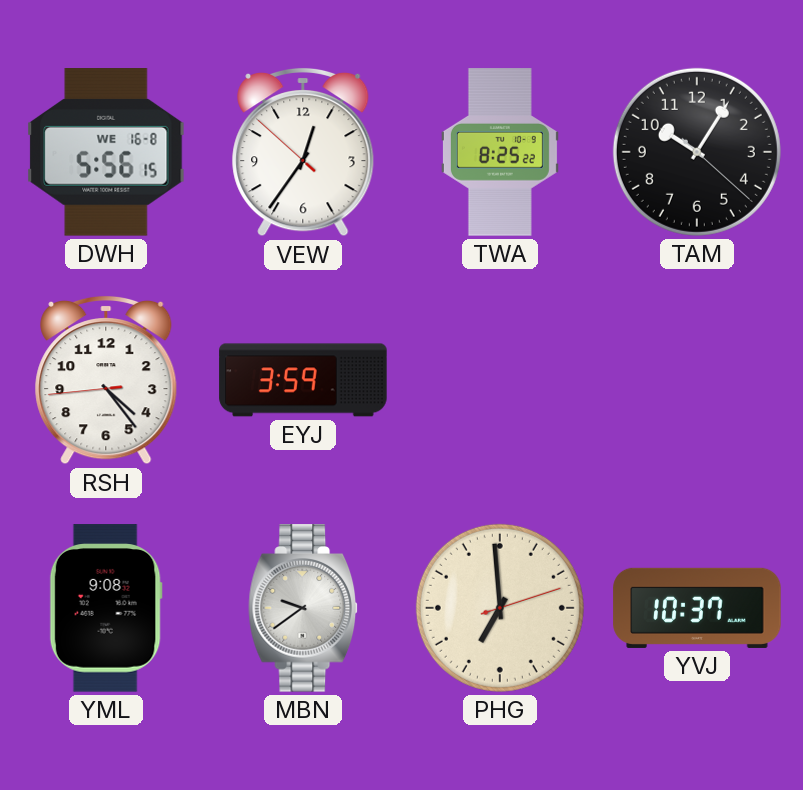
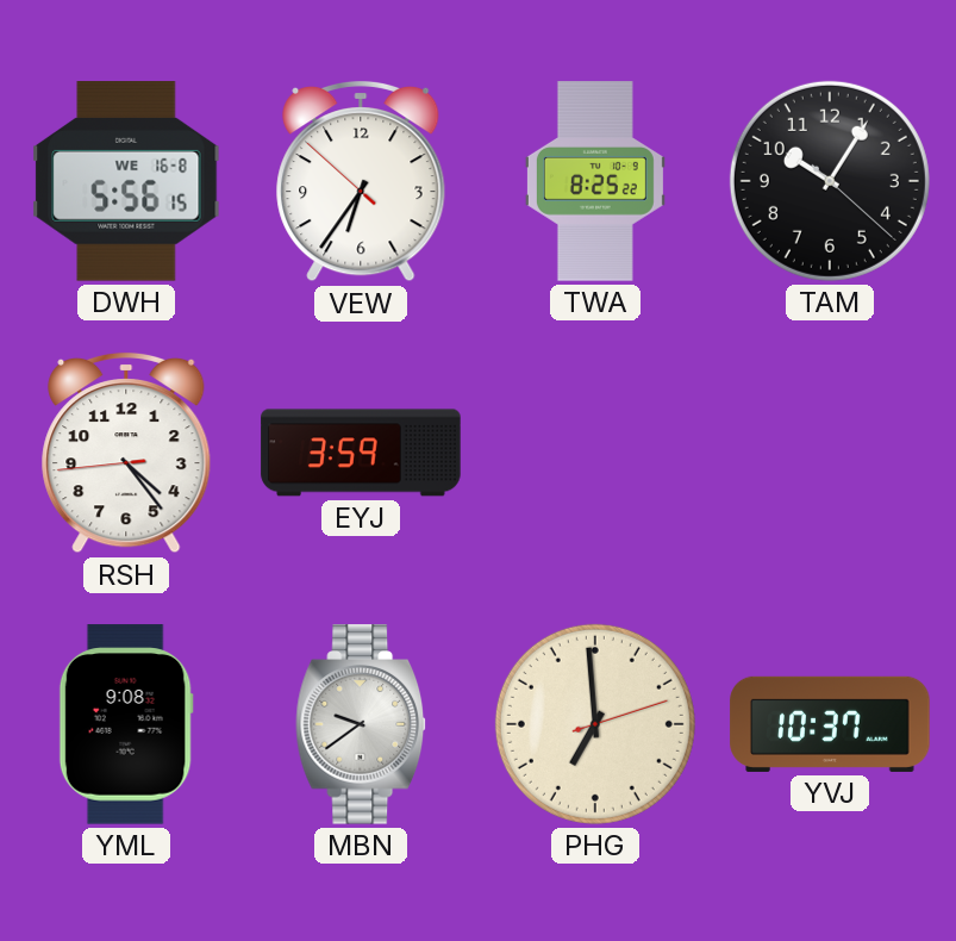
VEW: 12:35 -> 6:35
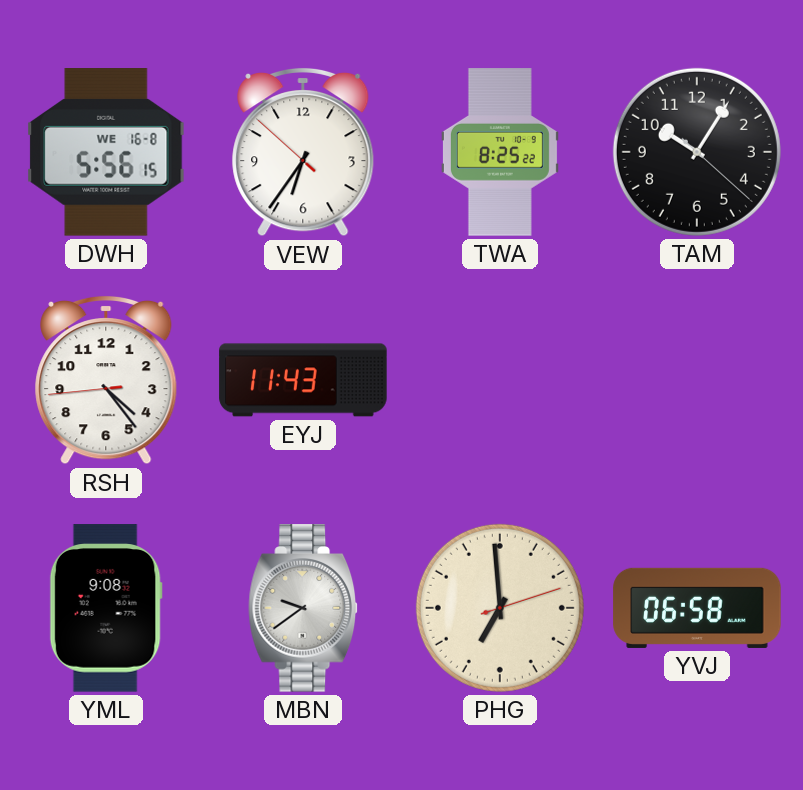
EYJ: 3:59 -> 11:43
YVJ: 10:37 -> 06:58
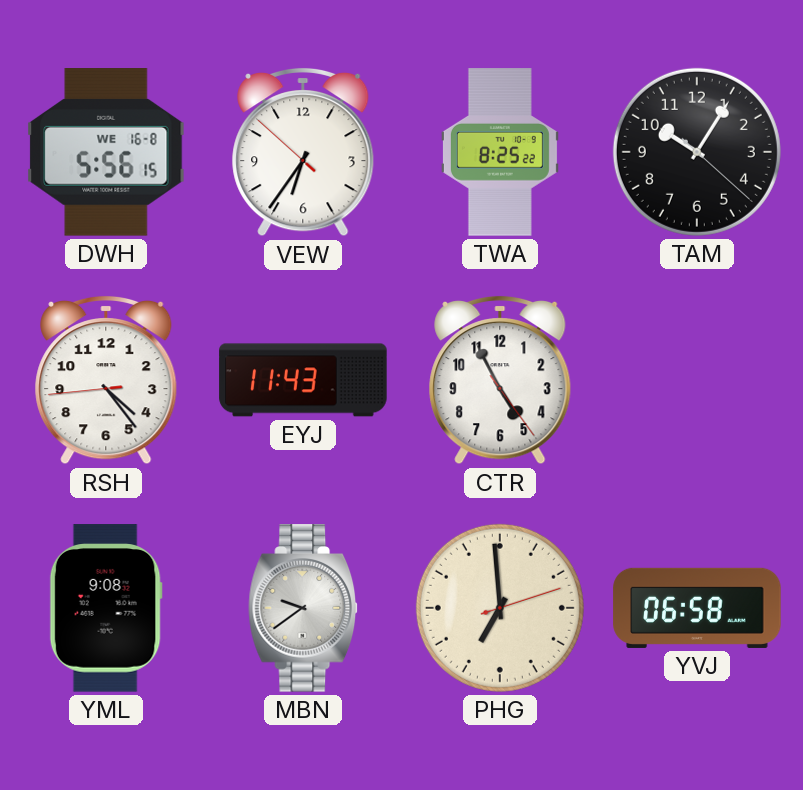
CTR: none -> 4:55
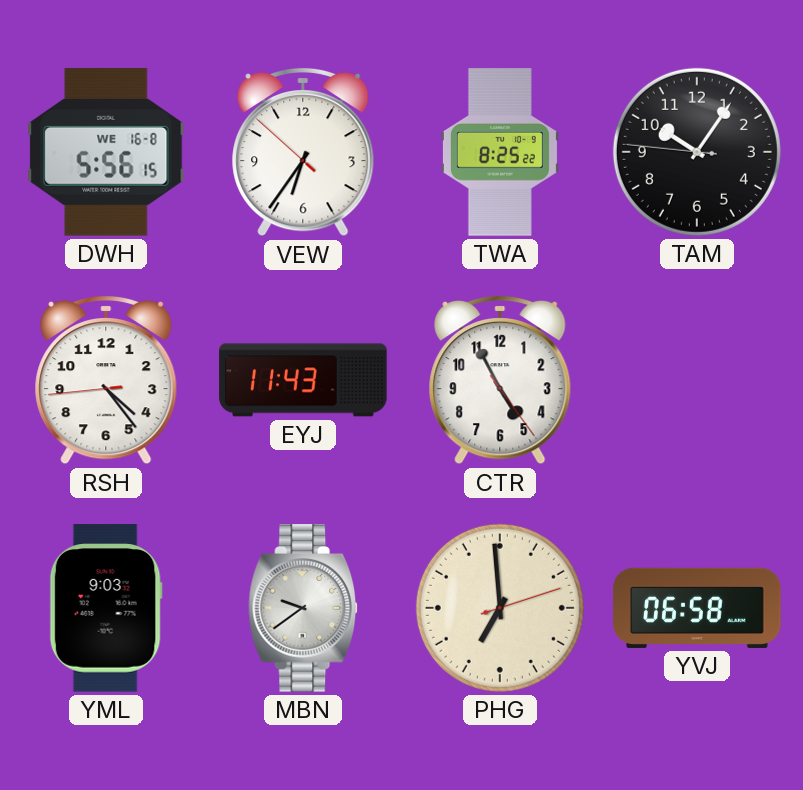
TAM: 10:05:22 -> 10:05:46
YML: 9:08 -> 9:03
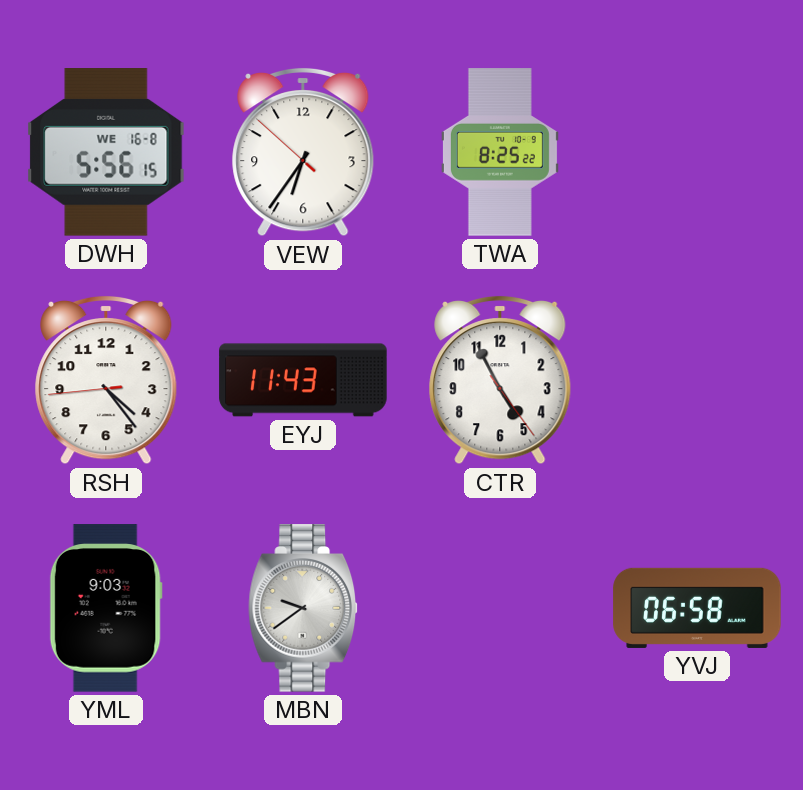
TAM: 10:05 -> none
PHG: 6:59 -> none
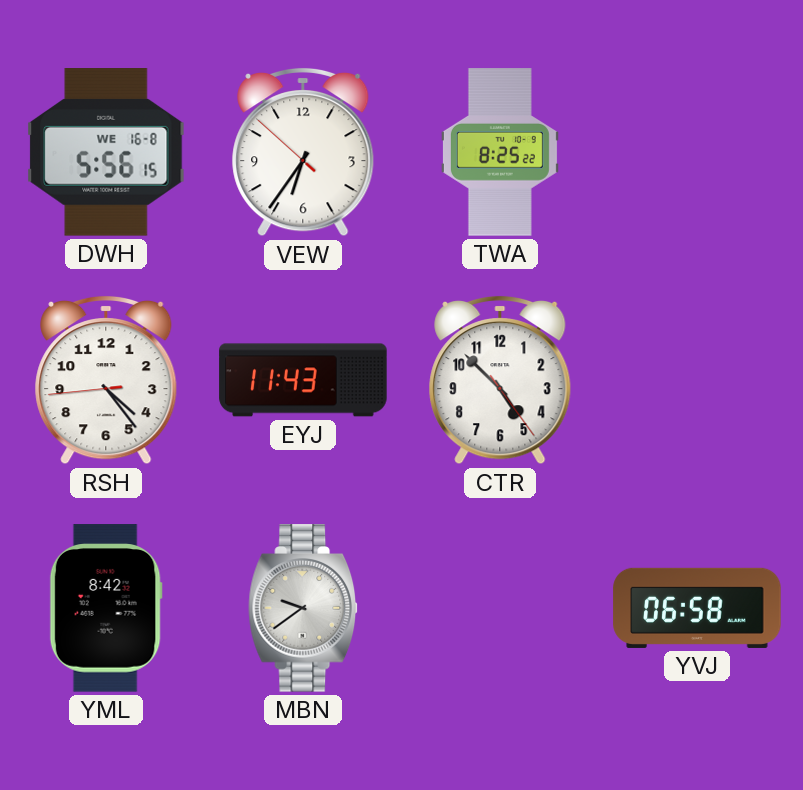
CTR: 4:55 -> 4:52
YML: 9:03 -> 8:42
